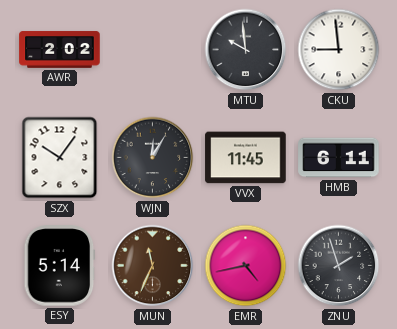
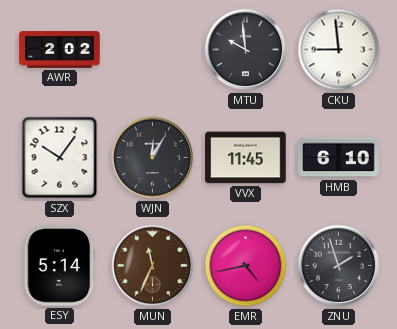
HMB: 6:11 -> 6:10
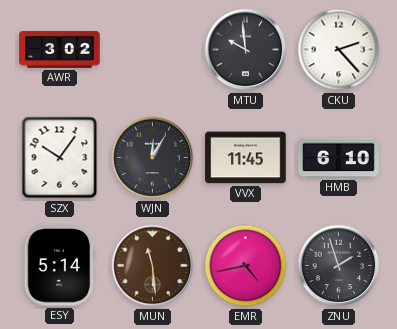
AWR: 2:02 -> 3:02
CKU: 8:59 -> 2:23
MUN: 11:34 -> 11:29
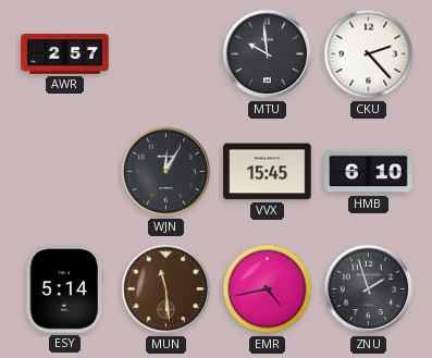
AWR: 3:02 -> 2:57
SZX: 10:06 -> none
VVX: 11:45 -> 15:45
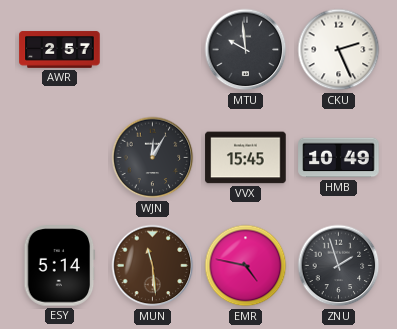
CKU: 2:23 -> 2:26
HMB: 6:10 -> 10:49
EMR: 4:43 -> 4:47
